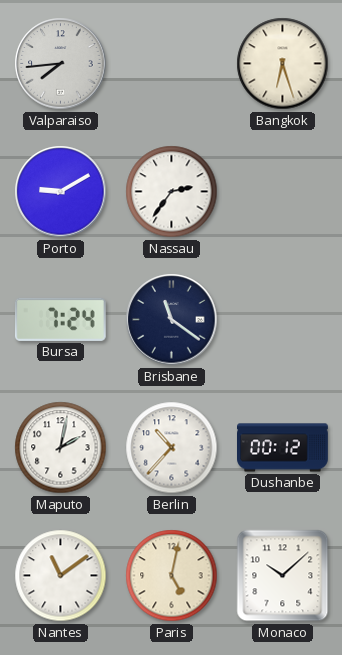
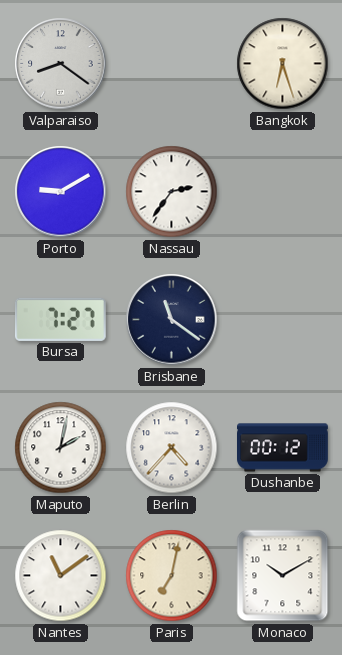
Valparaiso: 7:44 -> 8:21
Bursa: 7:24 -> 7:27
Berlin: 10:37 -> 4:37
Paris: 5:02 -> 7:02
Monaco: 10:08 -> 10:10
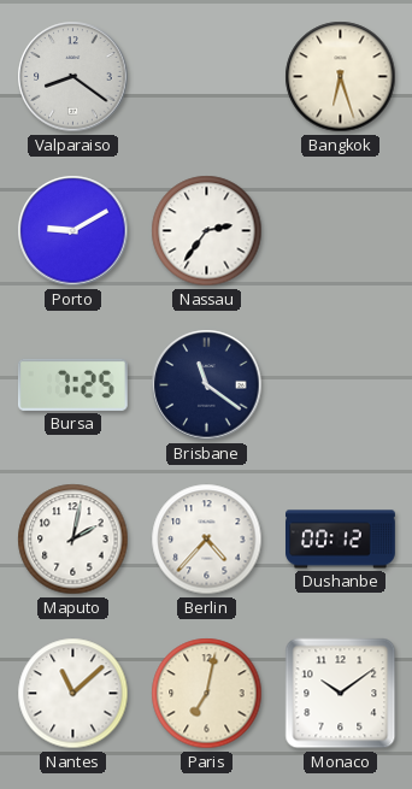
Bursa: 7:27 -> 7:25
Nantes: 11:09 -> 11:08
Monaco: 10:10 -> 10:09
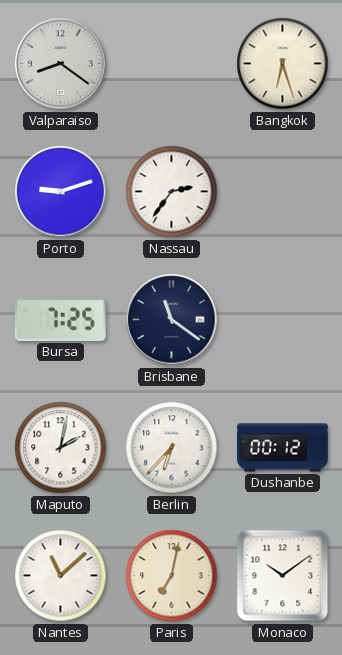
Porto: 9:10 -> 9:12
Berlin: 4:37 -> 6:37
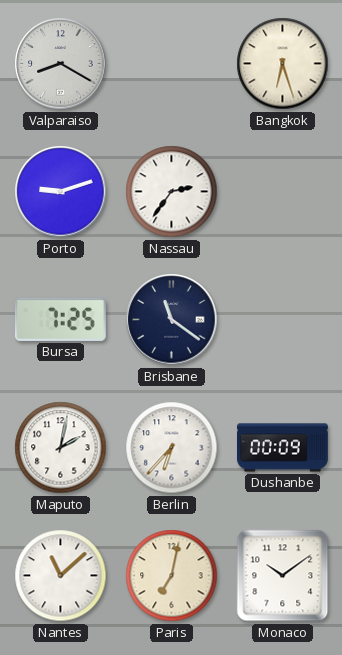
Valparaiso: 8:21 -> 8:20
Dushanbe: 00:12 -> 00:09
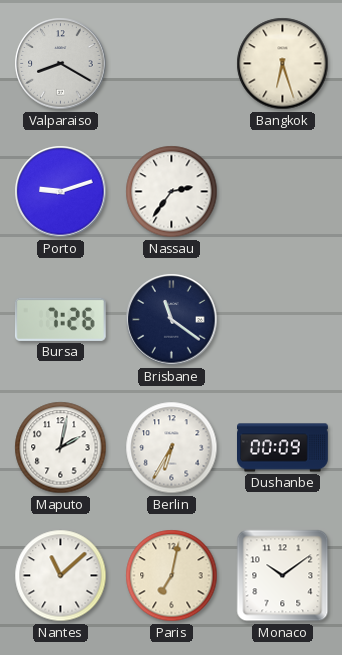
Bursa: 7:25 -> 7:26
Berlin: 6:37 -> 6:35
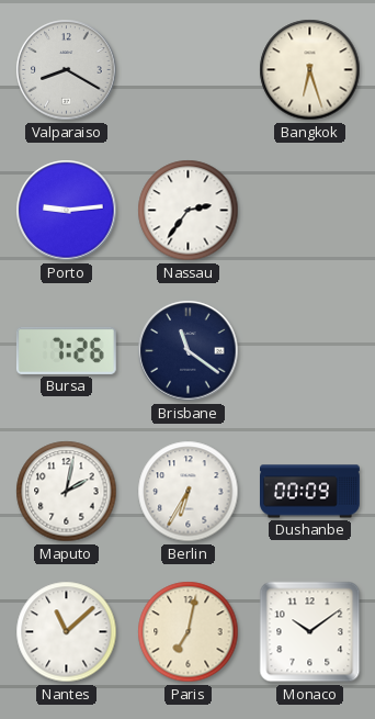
Porto: 9:12 -> 9:14
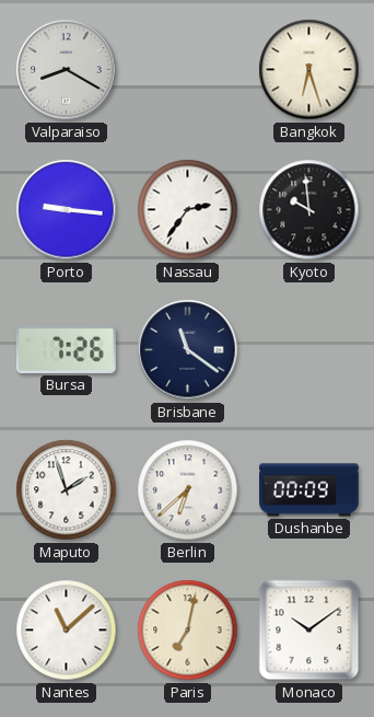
Porto: 9:14 -> 9:16
Kyoto: none -> 9:59
Maputo: 2:02 -> 1:57
Berlin: 6:35 -> 6:38
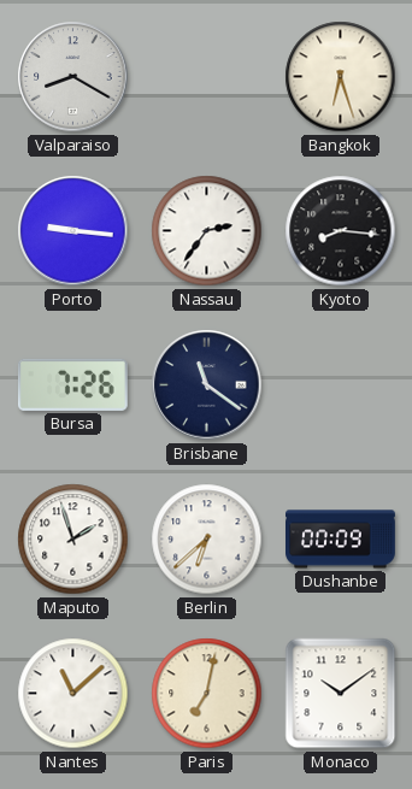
Kyoto: 9:59 -> 8:16
